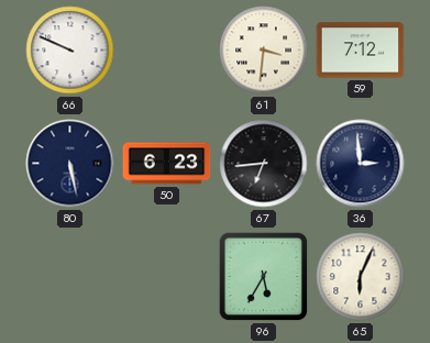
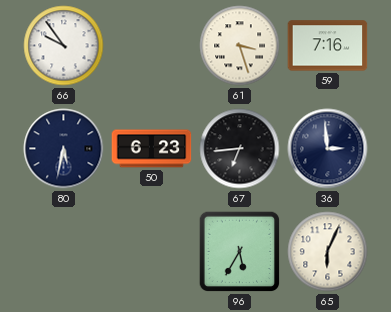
66: 9:49 -> 9:54
61: 3:31 -> 3:27
59: 7:12 -> 7:16
80: 5:28 -> 5:32
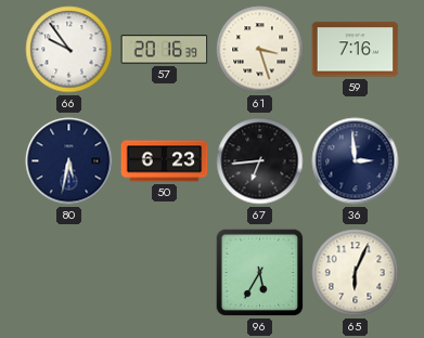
57: none -> 20:16
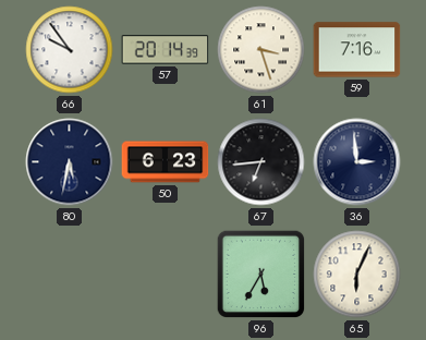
57: 20:16 -> 20:14
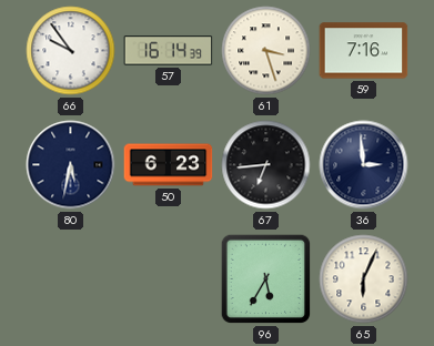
57: 20:14 -> 16:14
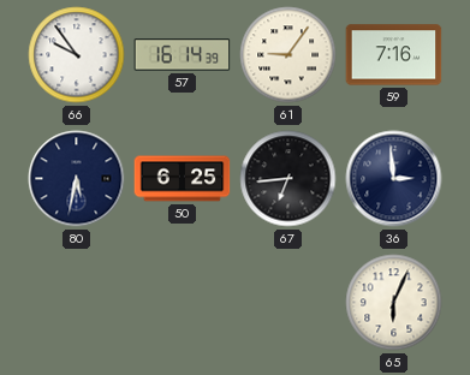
61: 3:27 -> 9:06
50: 6:23 -> 6:25
96: 5:35 -> none
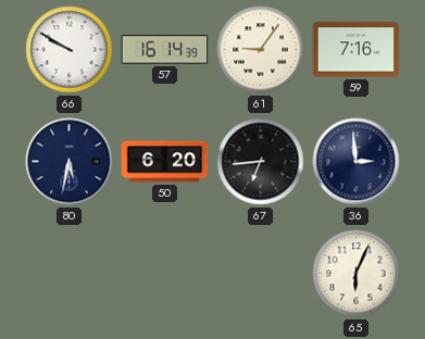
66: 9:54 -> 9:50
50: 6:25 -> 6:20
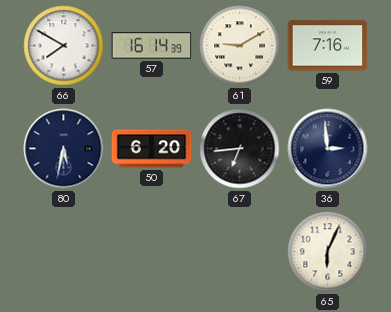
66: 9:50 -> 7:50
61: 9:06 -> 9:10
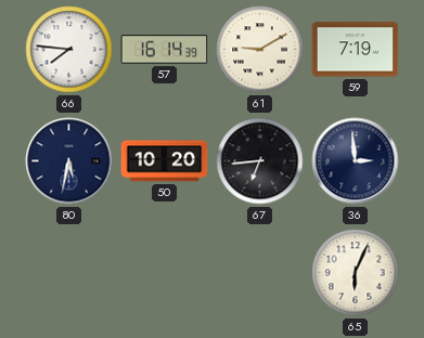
66: 7:50 -> 7:46
59: 7:16 -> 7:19
50: 6:20 -> 10:20
